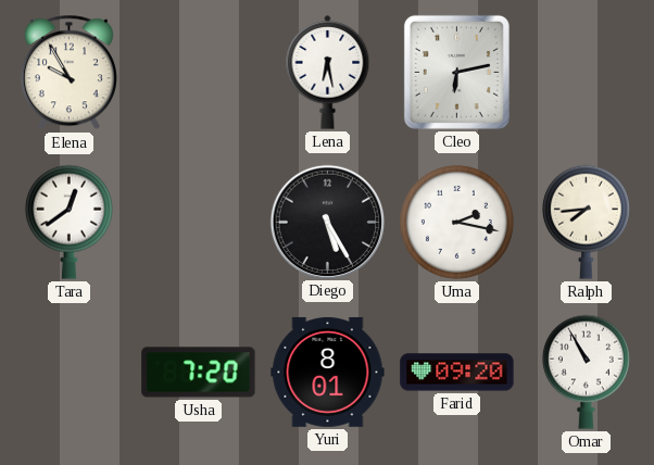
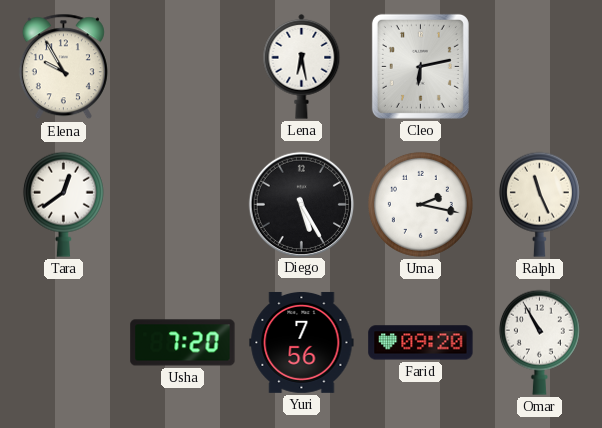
Ralph: 7:44 -> 11:26
Yuri: 8:01 -> 7:56
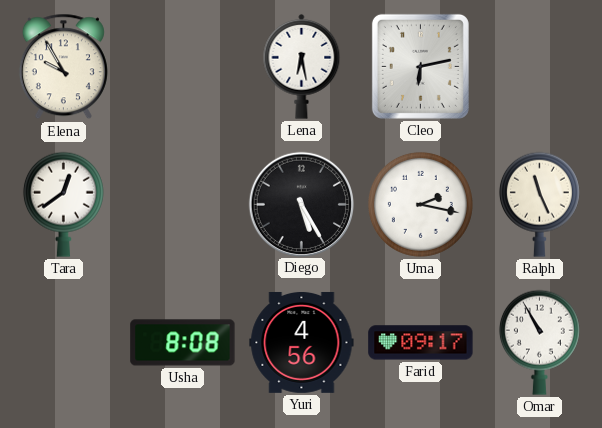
Usha: 7:20 -> 8:08
Yuri: 7:56 -> 4:56
Farid: 09:20 -> 09:17
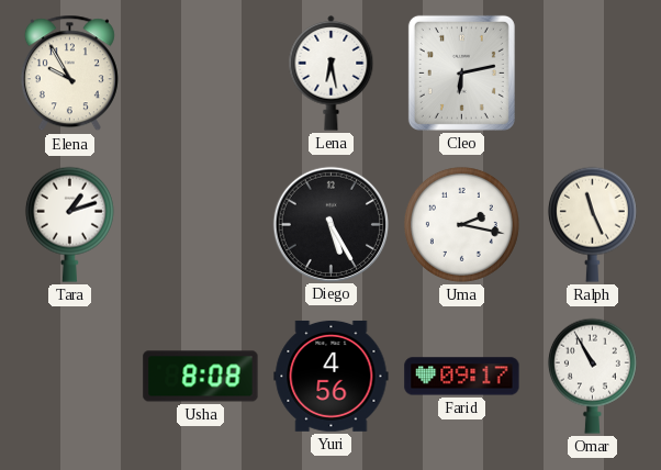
Tara: 12:39 -> 1:12
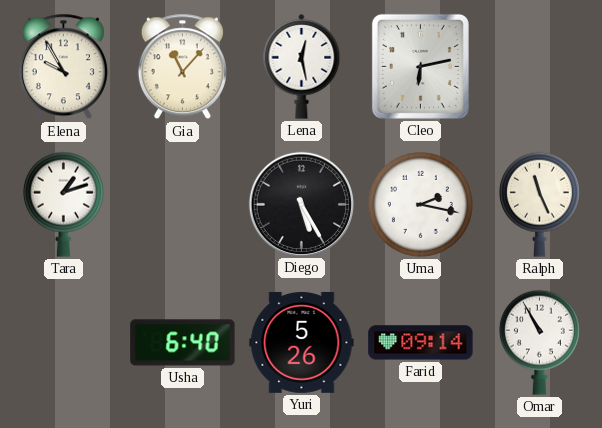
Gia: none -> 11:07
Lena: 6:28 -> 12:28
Usha: 8:08 -> 6:40
Yuri: 4:56 -> 5:26
Farid: 09:17 -> 09:14
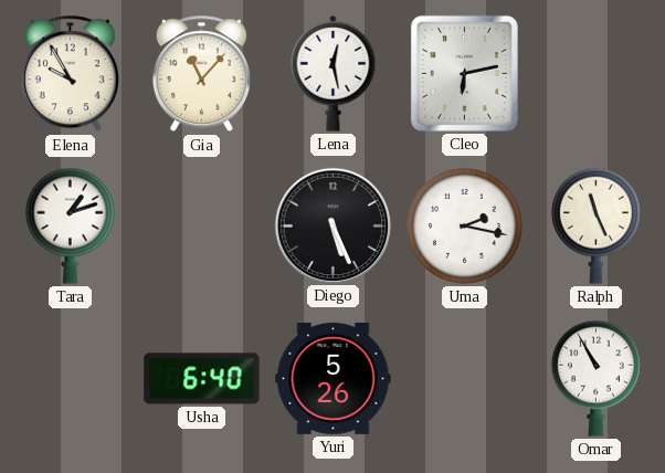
Diego: 5:25 -> 5:26
Farid: 09:14 -> none
